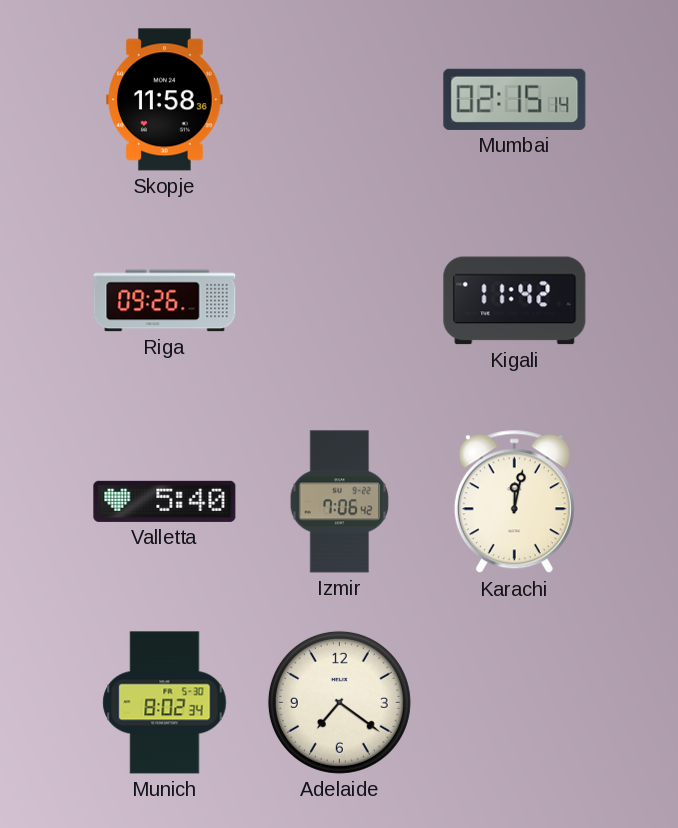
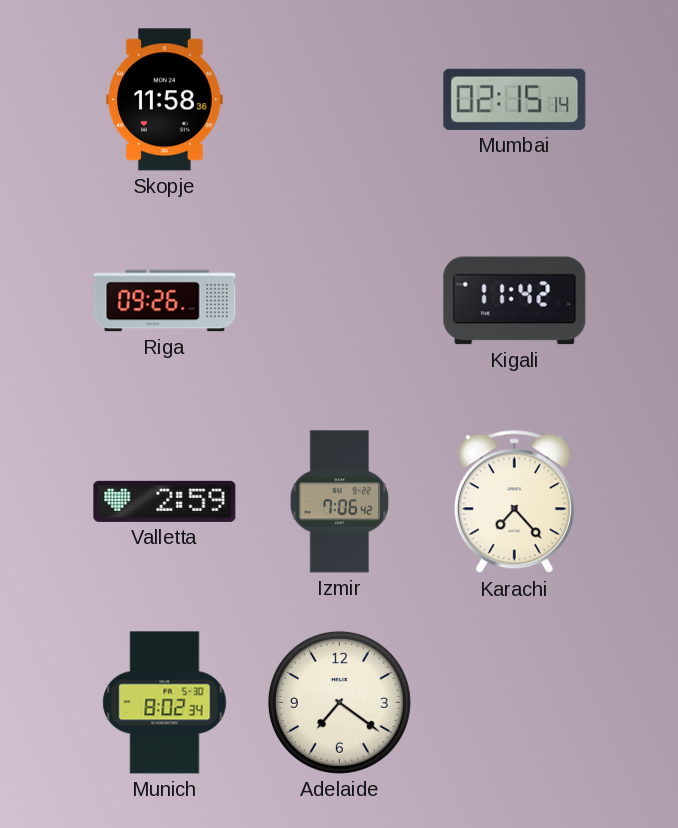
Valletta: 5:40 -> 2:59
Karachi: 12:02 -> 7:23
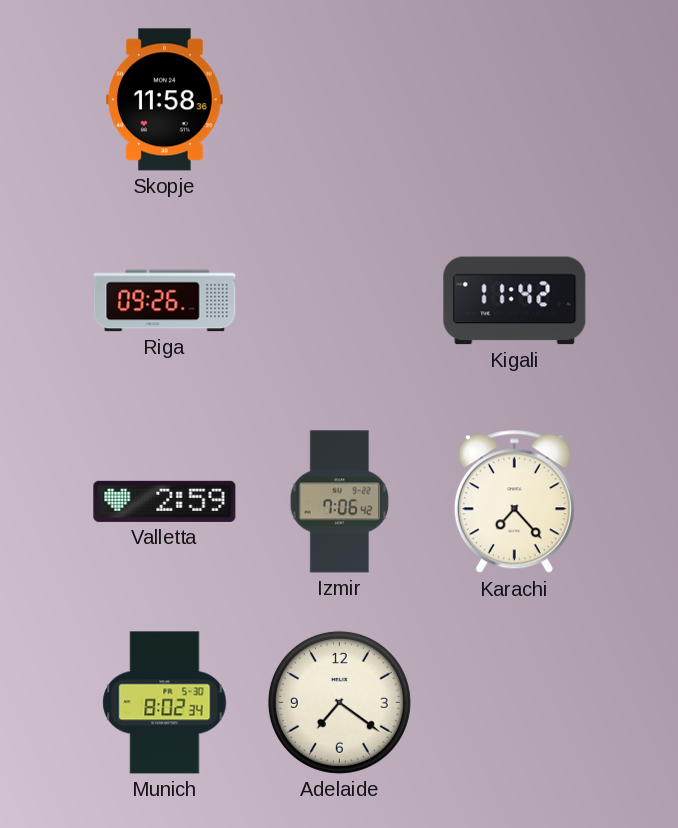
Mumbai: 02:15 -> none
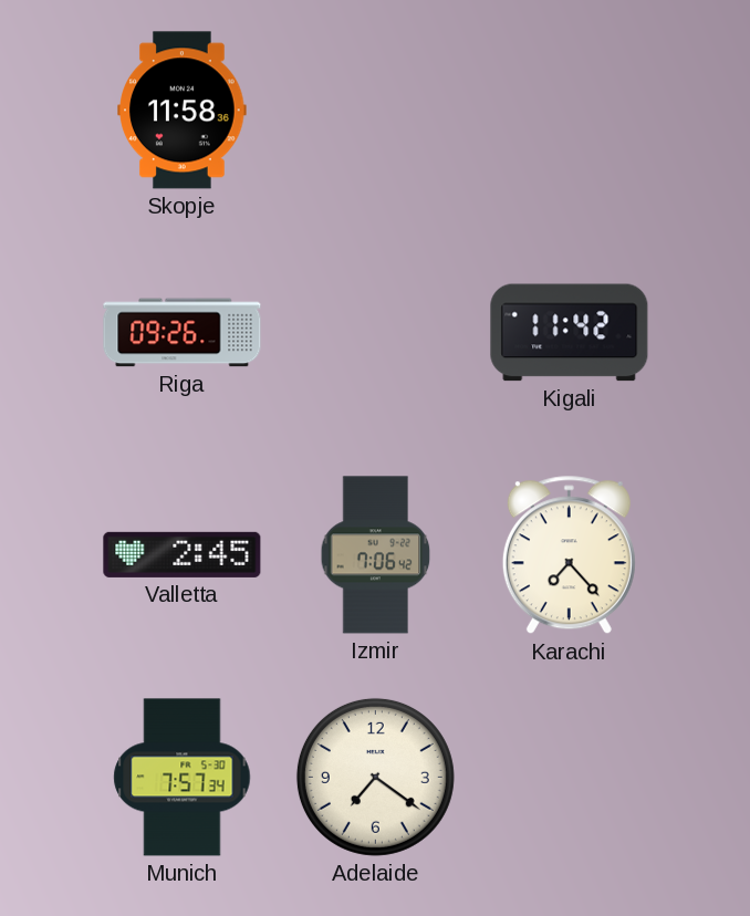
Valletta: 2:59 -> 2:45
Munich: 8:02 -> 7:57
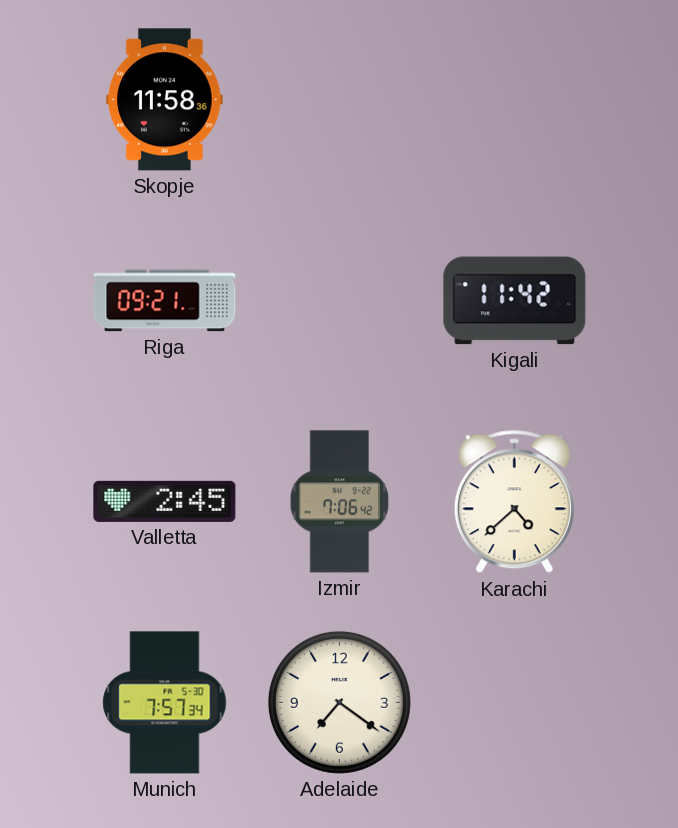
Riga: 09:26 -> 09:21
Karachi: 7:23 -> 4:38
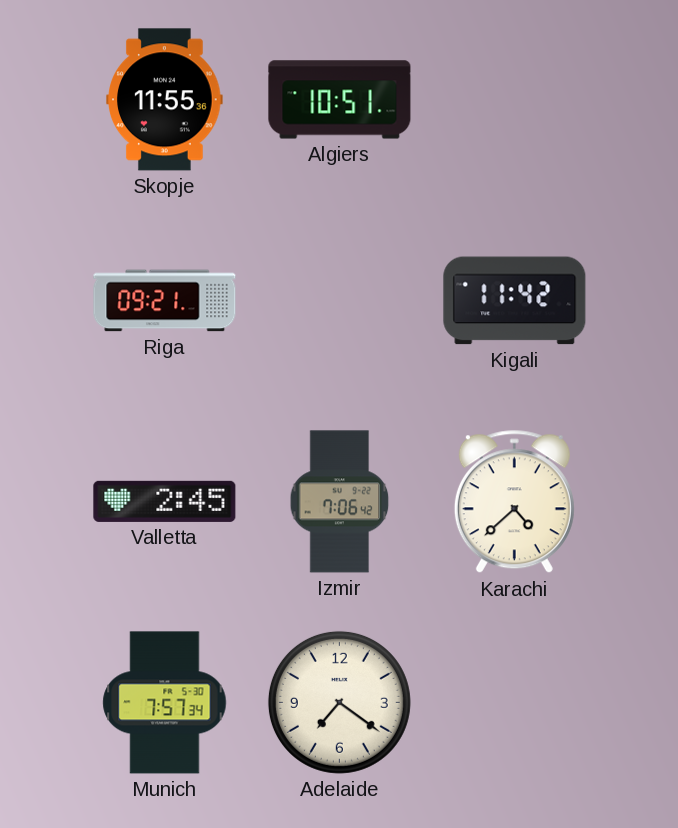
Skopje: 11:58 -> 11:55
Algiers: none -> 10:51
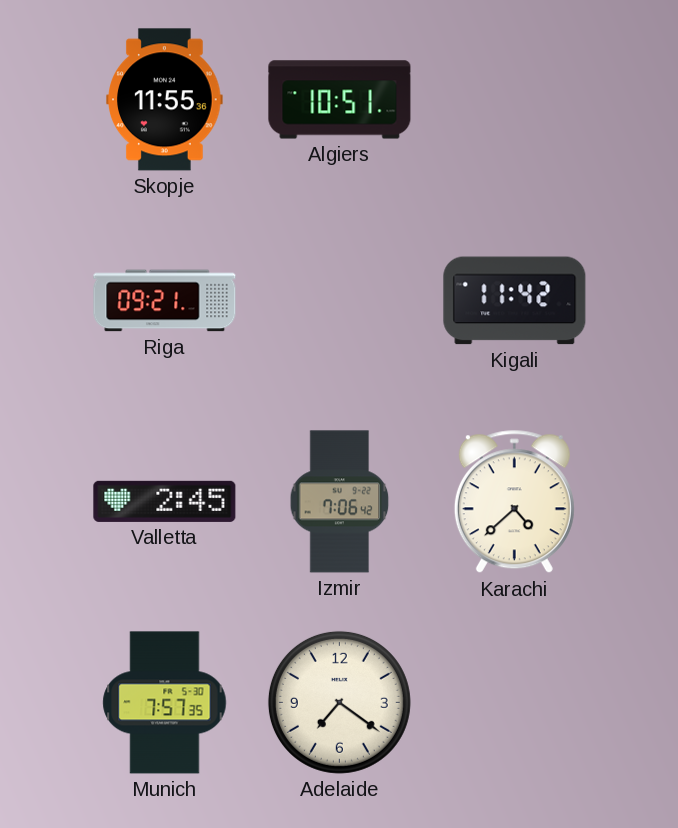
Munich: 7:57:34 -> 7:57:35
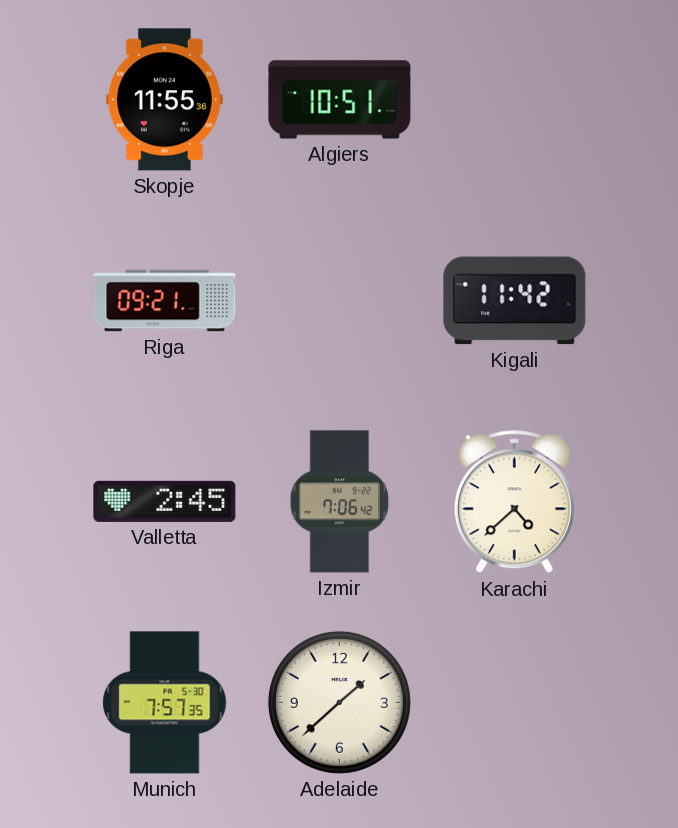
Adelaide: 7:21 -> 1:38
